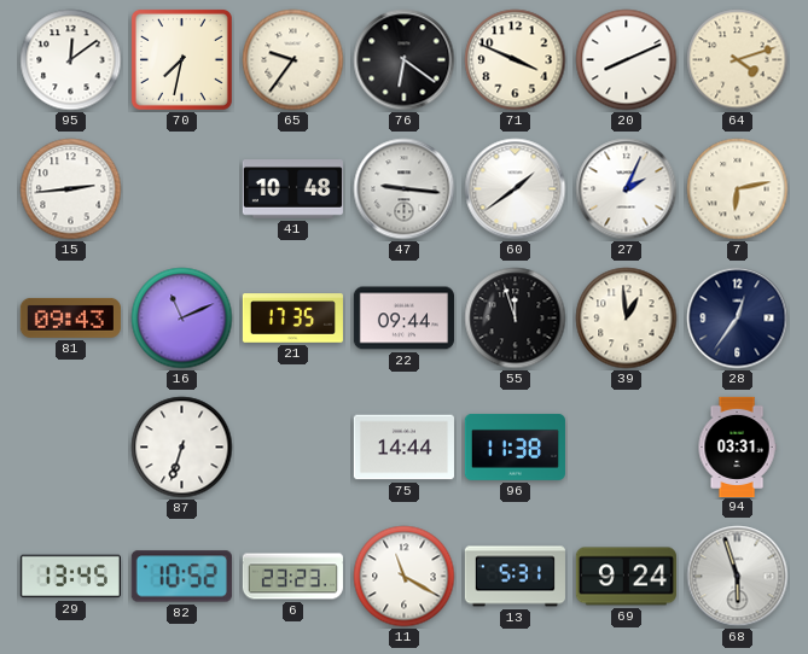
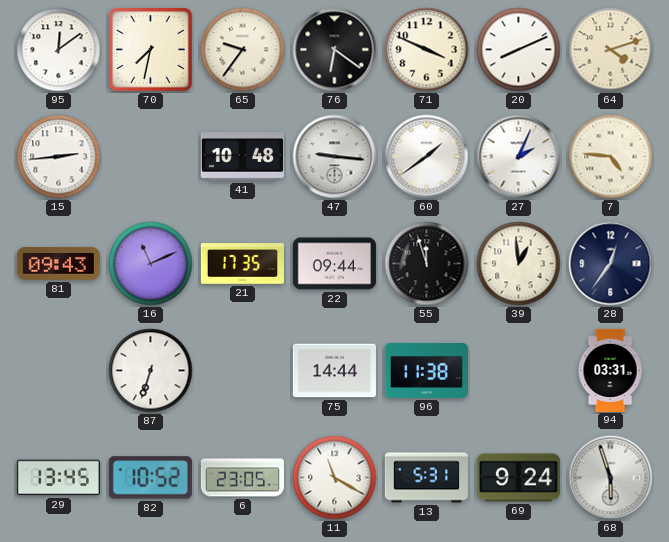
7: 6:13 -> 4:46
6: 23:23 -> 23:05
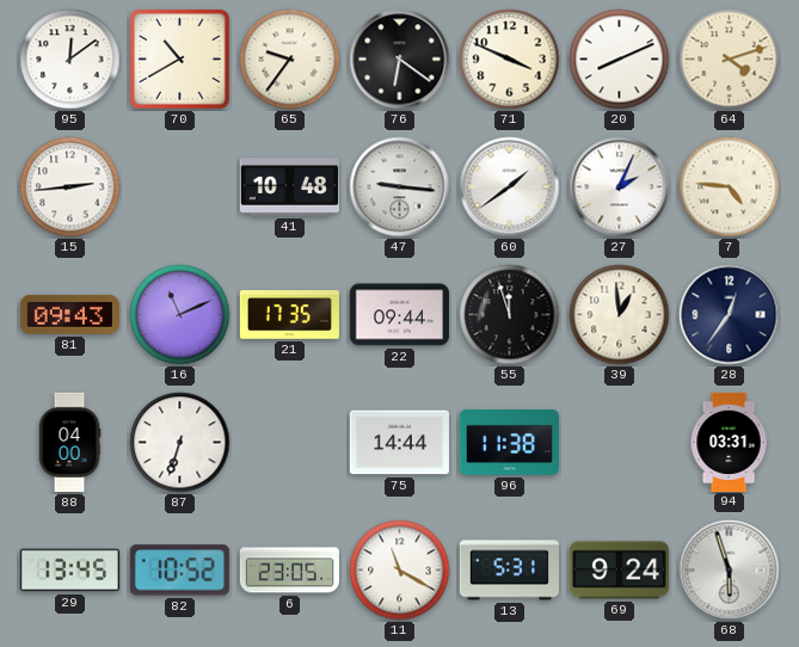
70: 7:32 -> 10:40
88: none -> 04:00
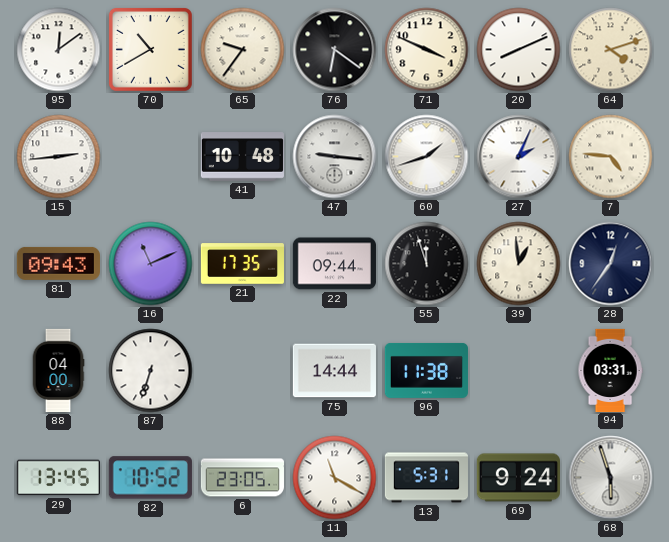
60: 1:39 -> 1:42
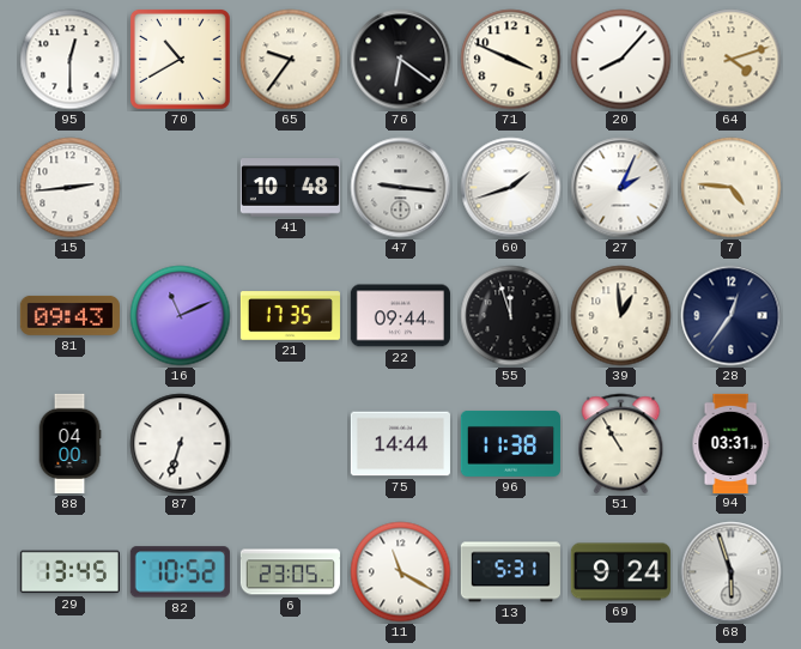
95: 12:09 -> 12:30
20: 8:11 -> 8:07
51: none -> 10:55
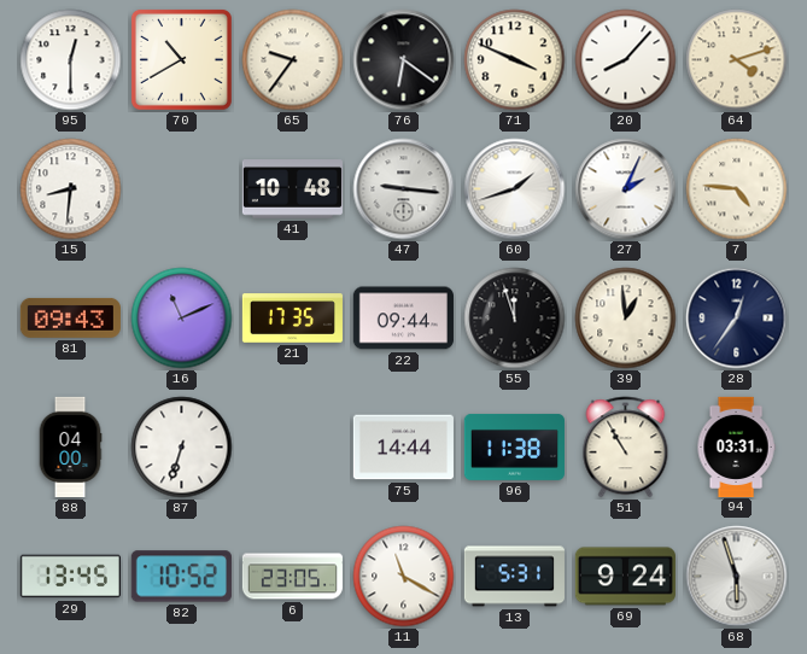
15: 2:44 -> 8:31
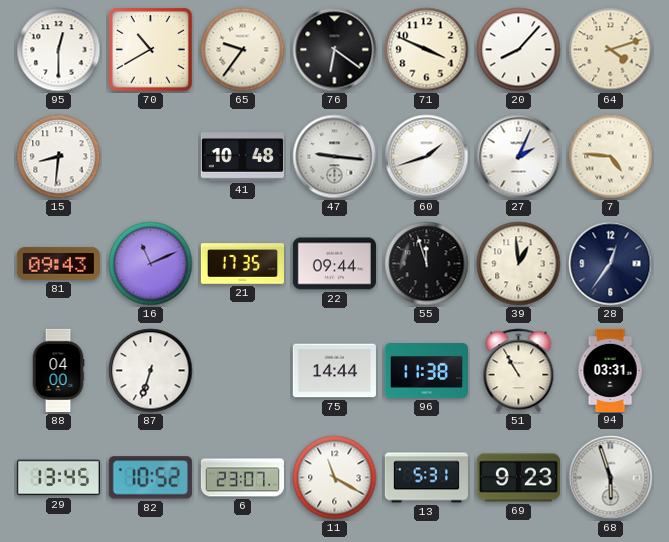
6: 23:05 -> 23:07
69: 9:24 -> 9:23
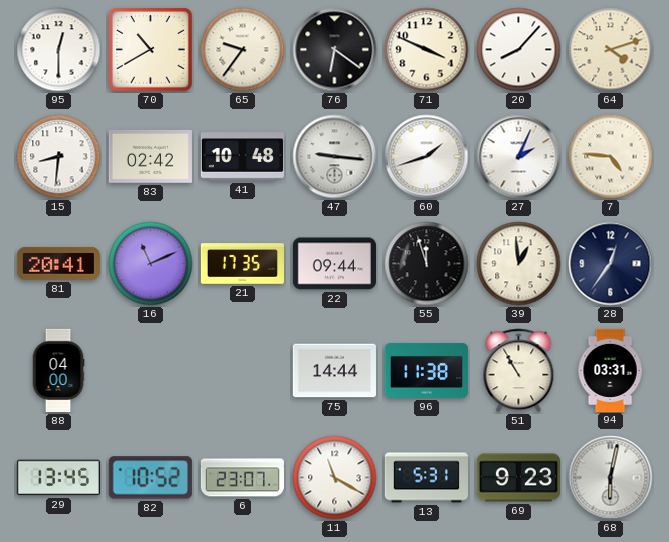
83: none -> 02:42
81: 09:43 -> 20:41
87: 6:33 -> none
68: 5:57 -> 6:02
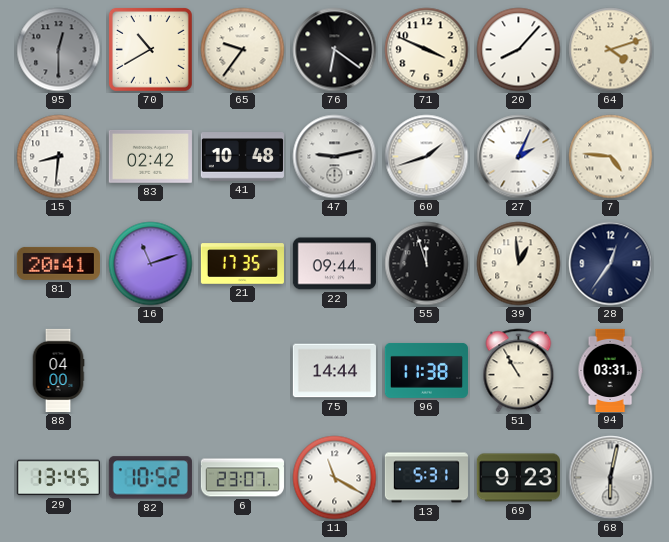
95 dial: white -> grey
47: 9:16 -> 9:13
16: 11:11 -> 11:12
